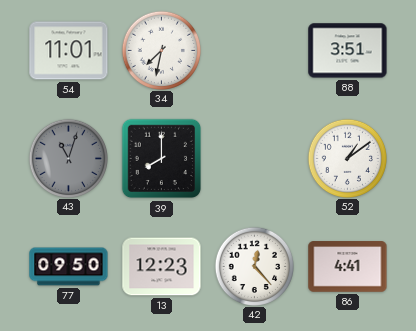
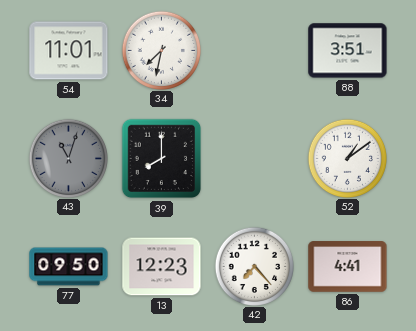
42: 12:23 -> 7:23
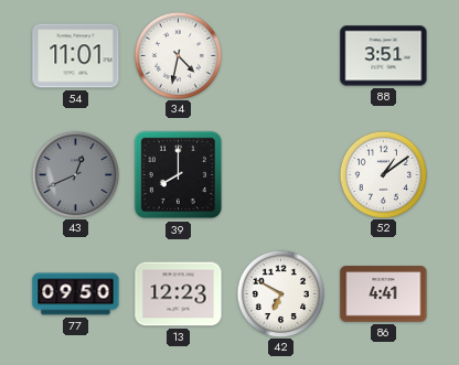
34: 7:32 -> 4:32
43: 11:03 -> 12:41
42: 7:23 -> 6:50
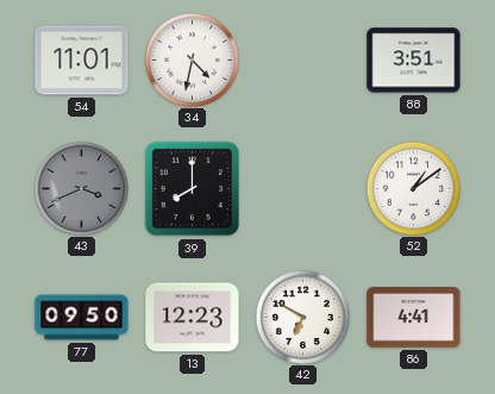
43: 12:41 -> 3:41
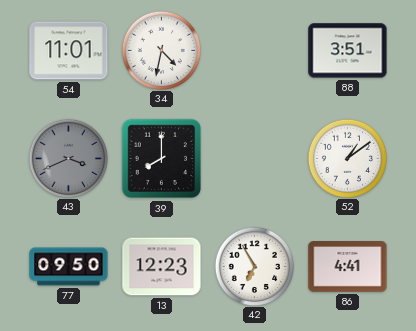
42: 6:50 -> 6:55
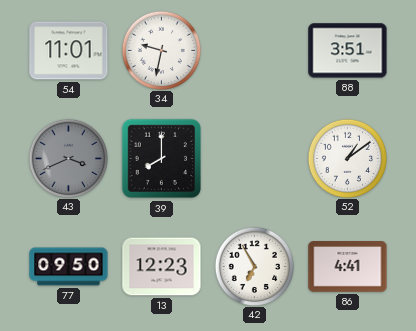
34: 4:32 -> 9:32
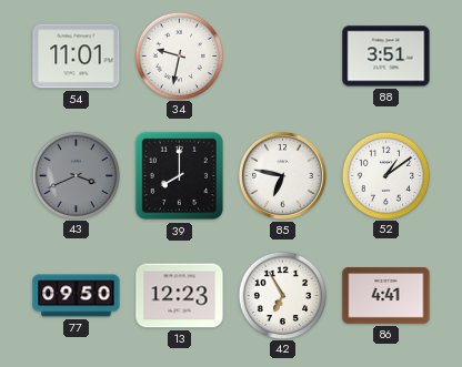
85: none -> 6:47
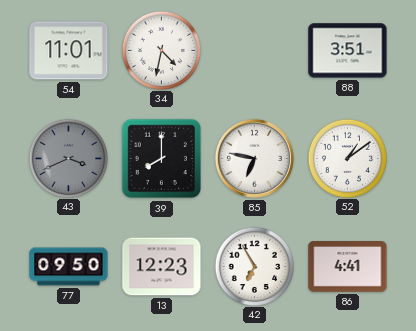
34: 9:32 -> 4:32
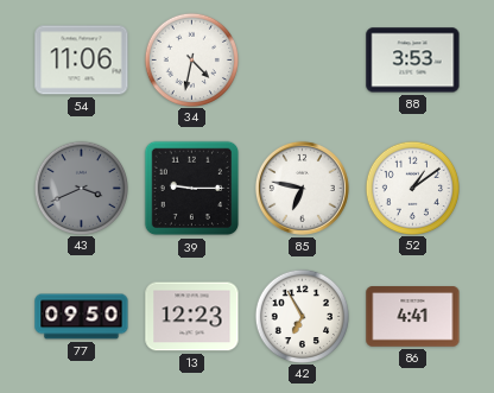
54: 11:01 -> 11:06
88: 3:51 -> 3:53
39: 8:00 -> 9:15
